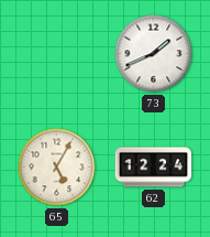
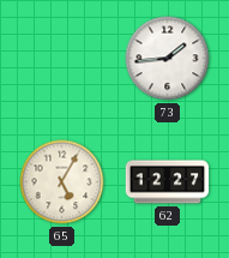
73: 1:41 -> 1:44
62: 12:24 -> 12:27
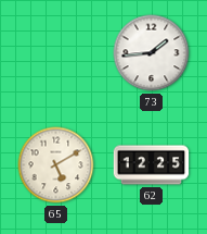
65: 5:05 -> 5:10
62: 12:27 -> 12:25
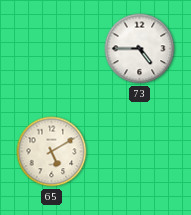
73: 1:44 -> 4:45
62: 12:25 -> none
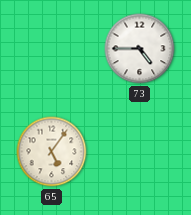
65: 5:10 -> 5:06
